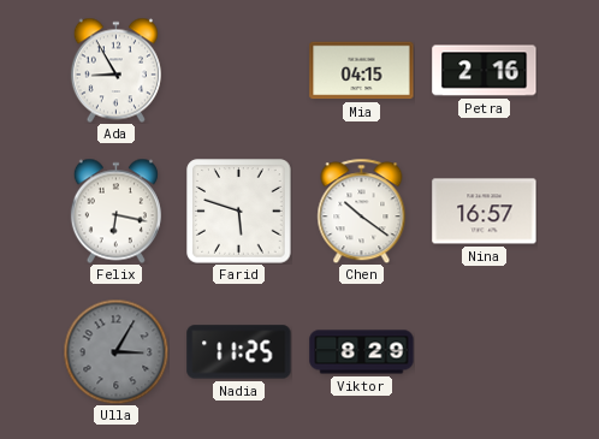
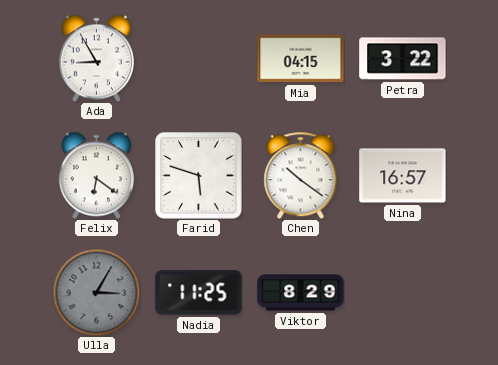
Petra: 2:16 -> 3:22
Felix: 6:17 -> 6:21
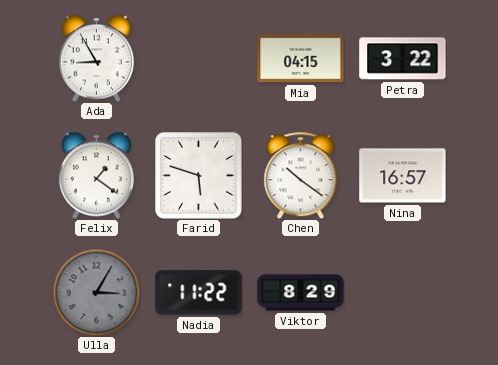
Felix: 6:21 -> 1:21
Nadia: 11:25 -> 11:22
